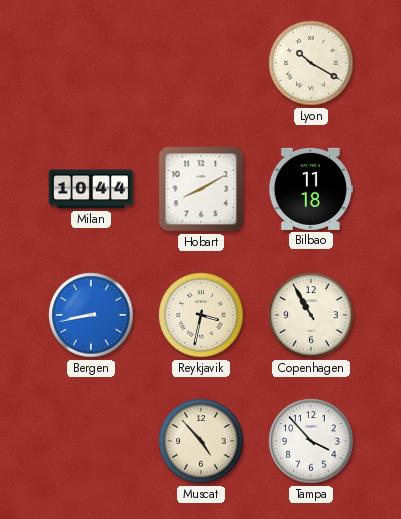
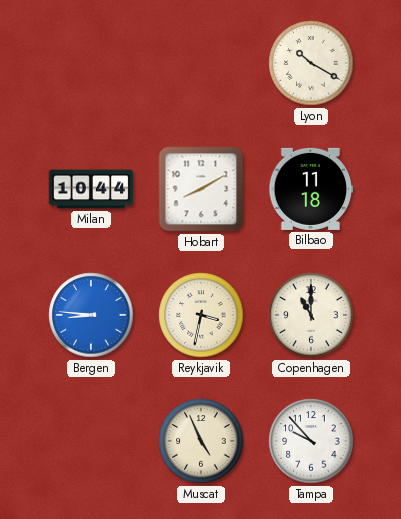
Bergen: 8:43 -> 8:46
Copenhagen: 10:55 -> 11:00
Muscat: 4:53 -> 4:56
Tampa: 3:53 -> 9:53
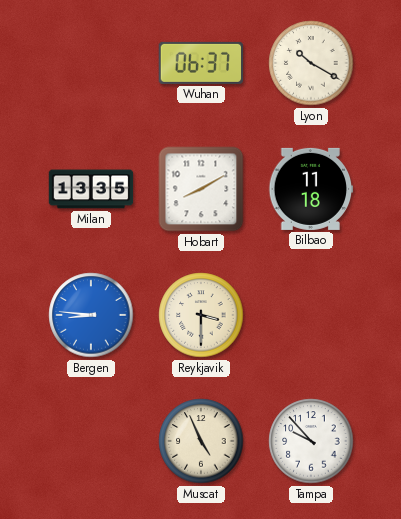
Wuhan: none -> 06:37
Milan: 10:44 -> 13:35
Reykjavik: 3:32 -> 3:30
Copenhagen: 11:00 -> none
